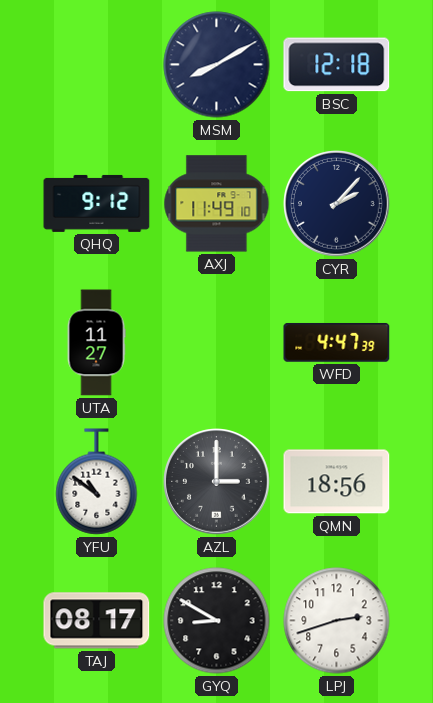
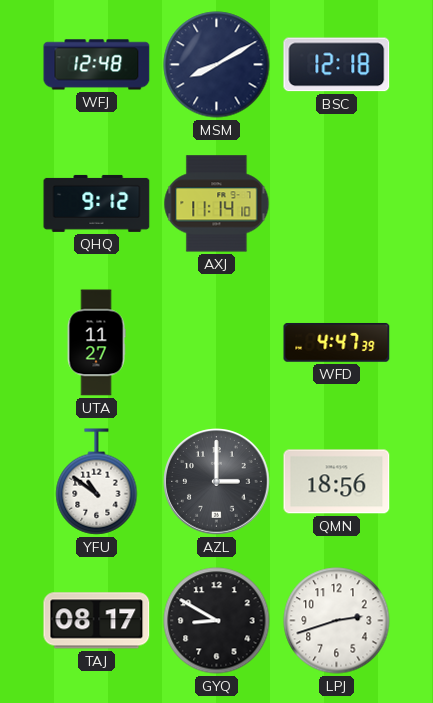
WFJ: none -> 12:48
AXJ: 11:49 -> 11:14
CYR: 2:07 -> none
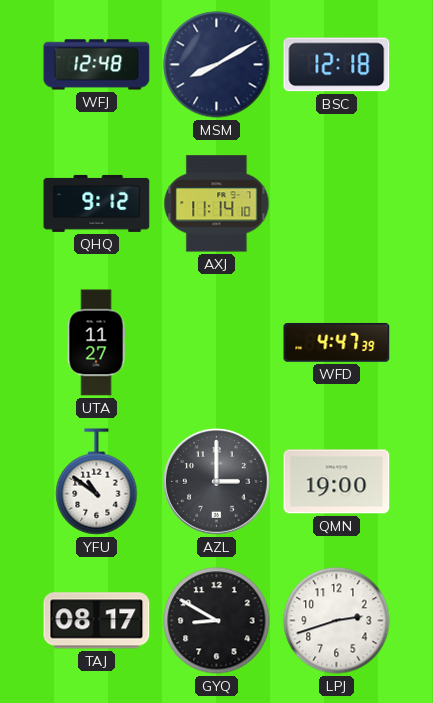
QMN: 18:56 -> 19:00
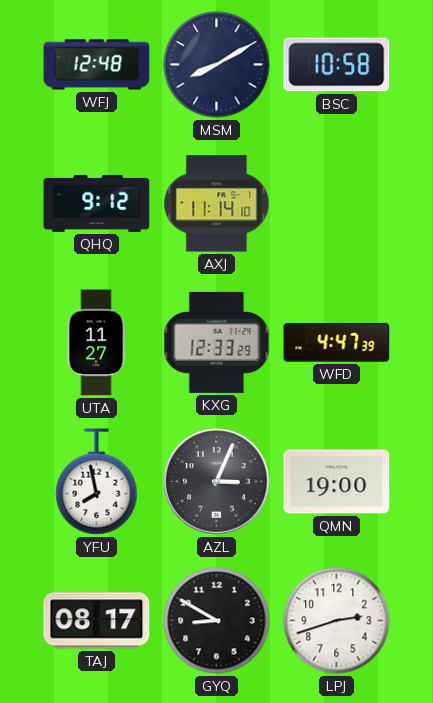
BSC: 12:18 -> 10:58
KXG: none -> 12:33
YFU: 10:51 -> 7:58
AZL: 3:00 -> 3:04
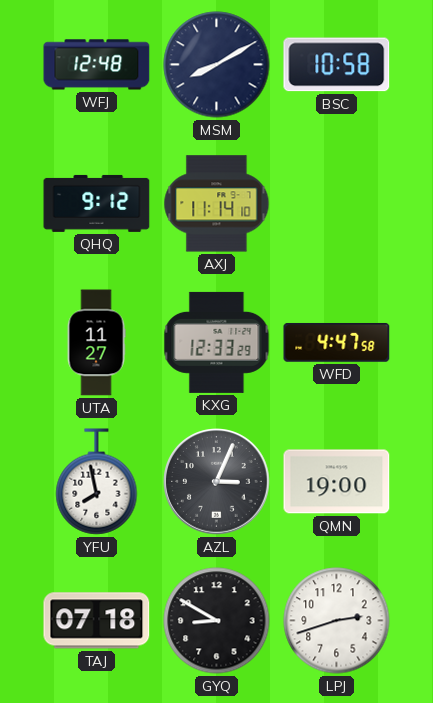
WFD: 4:47:39 -> 4:47:58
TAJ: 08:17 -> 07:18
